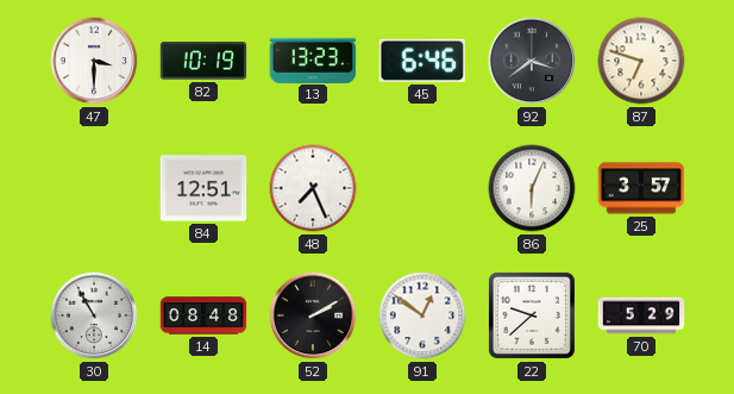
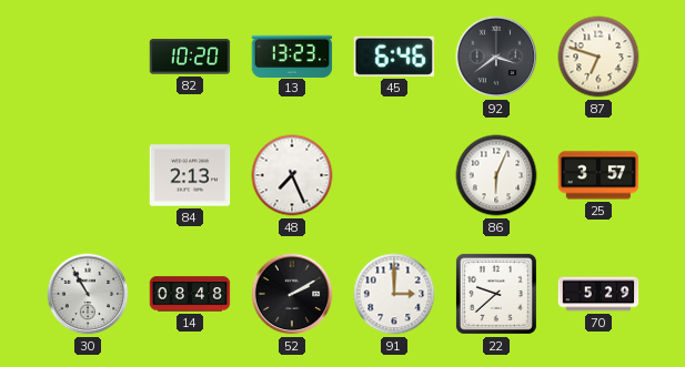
47: 3:30 -> none
82: 10:19 -> 10:20
84: 12:51 -> 2:13
91: 12:51 -> 3:00
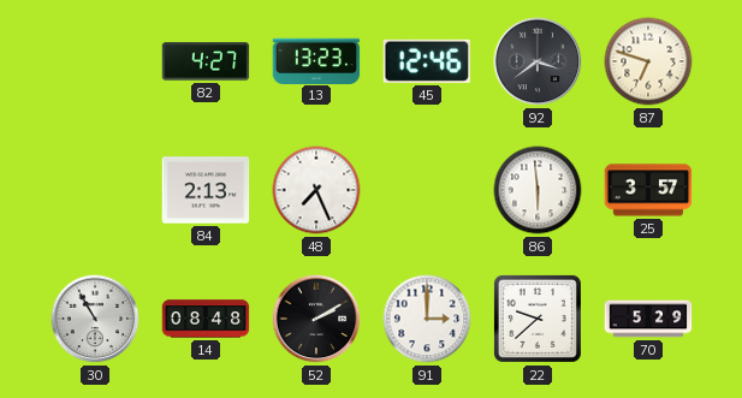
82: 10:20 -> 4:27
45: 6:46 -> 12:46
86: 6:04 -> 5:59
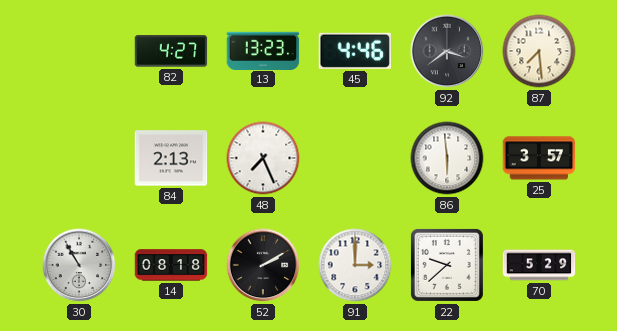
45: 12:46 -> 4:46
87: 6:48 -> 7:29
14: 08:48 -> 08:18
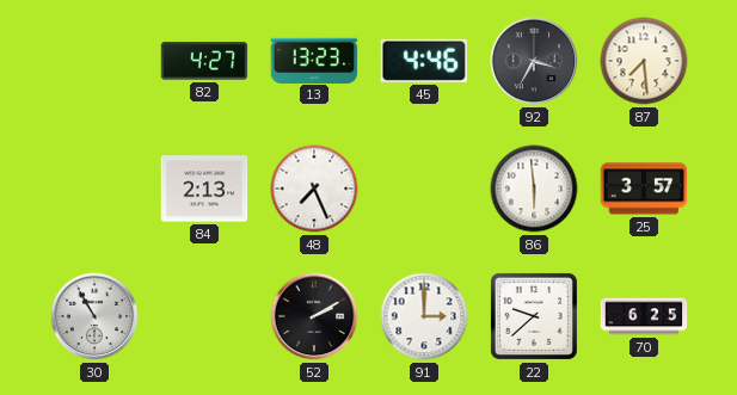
92: 3:39 -> 3:35
14: 08:18 -> none
70: 5:29 -> 6:25
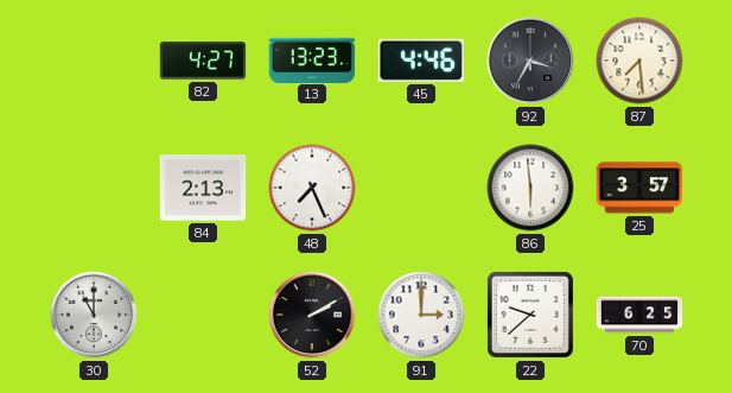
30: 10:55 -> 11:00
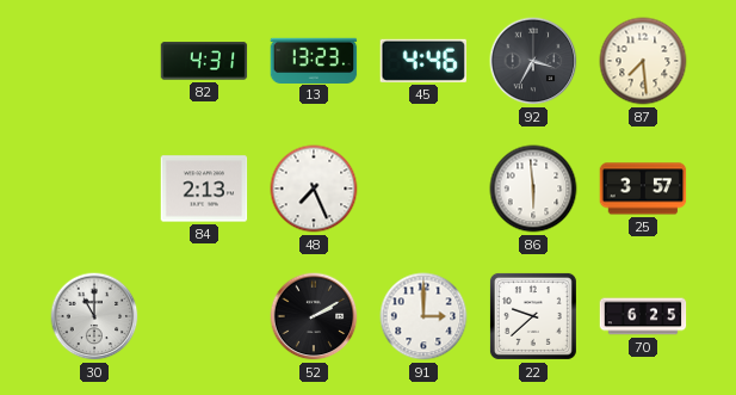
82: 4:27 -> 4:31
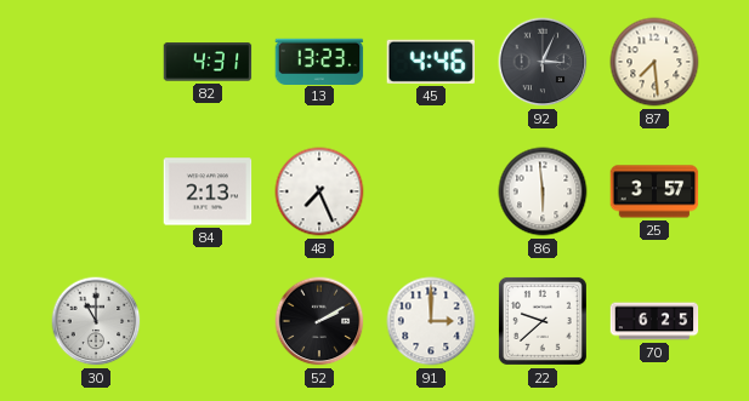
92: 3:35 -> 3:04
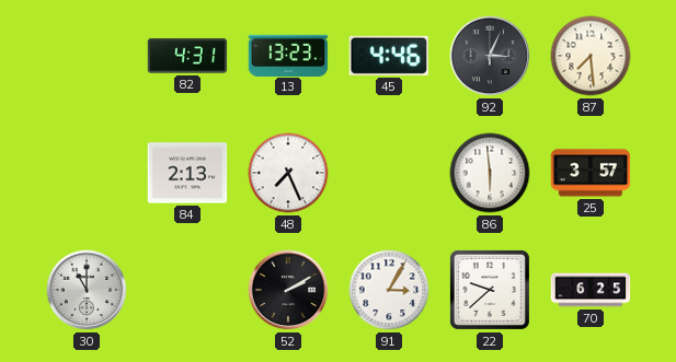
91: 3:00 -> 3:05
